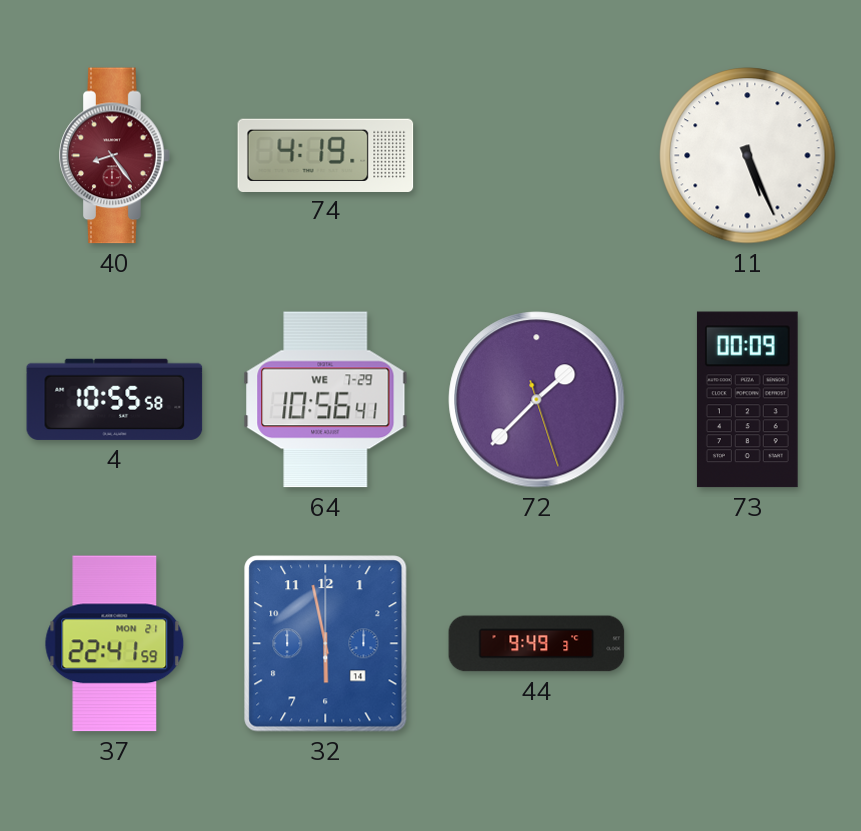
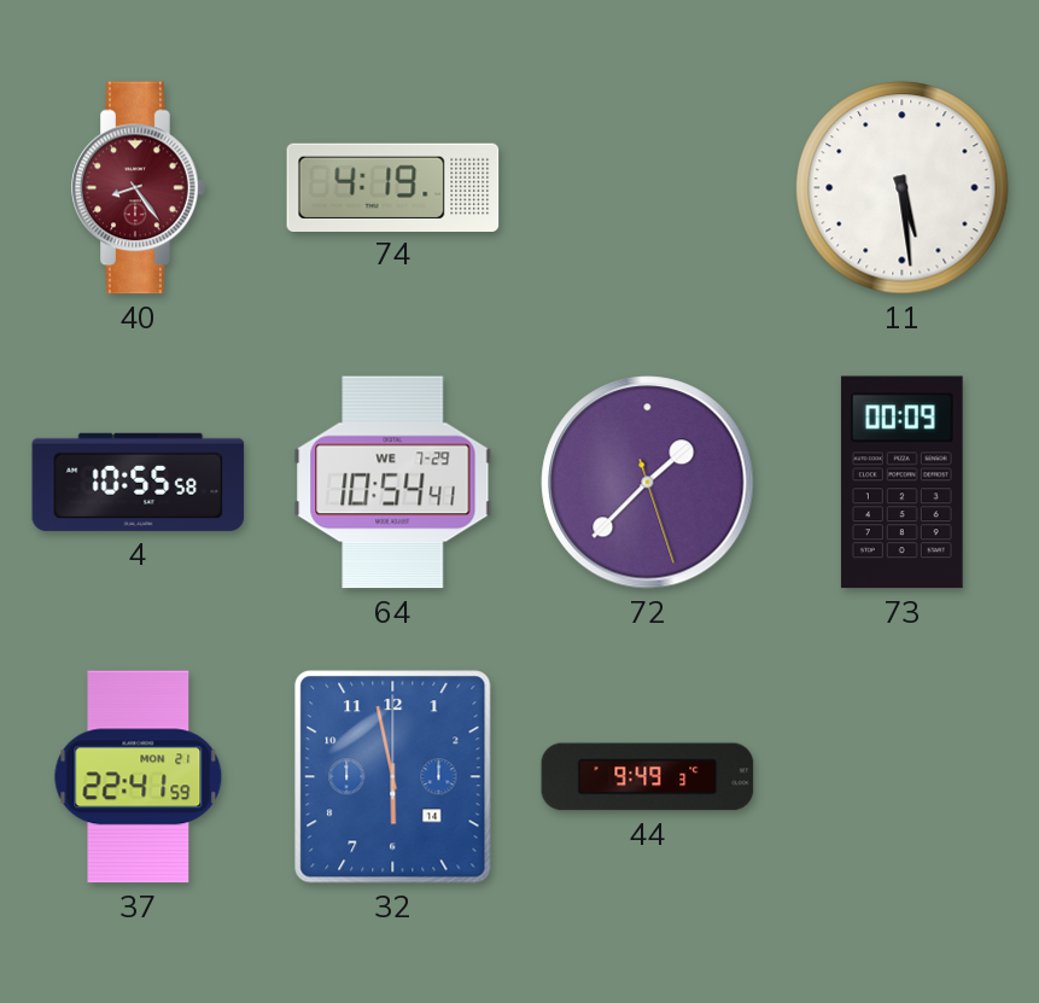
11: 5:26 -> 5:29
64: 10:56 -> 10:54
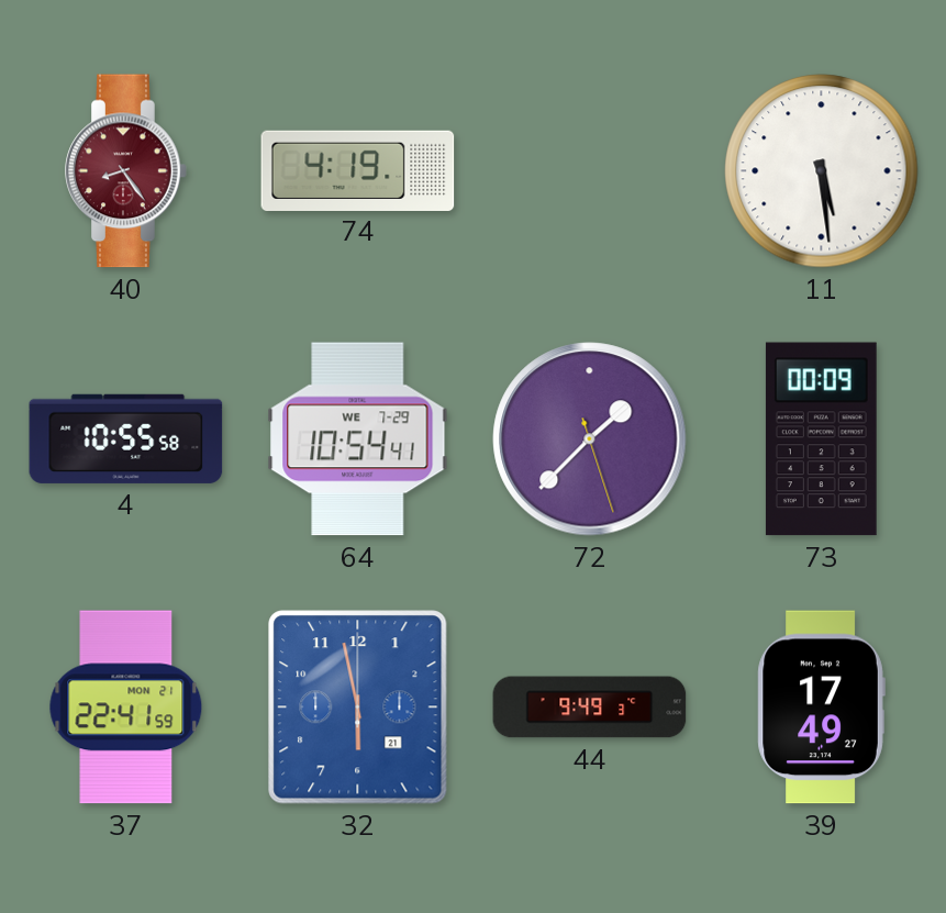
32 date: 14 -> 21
39: none -> 17:49
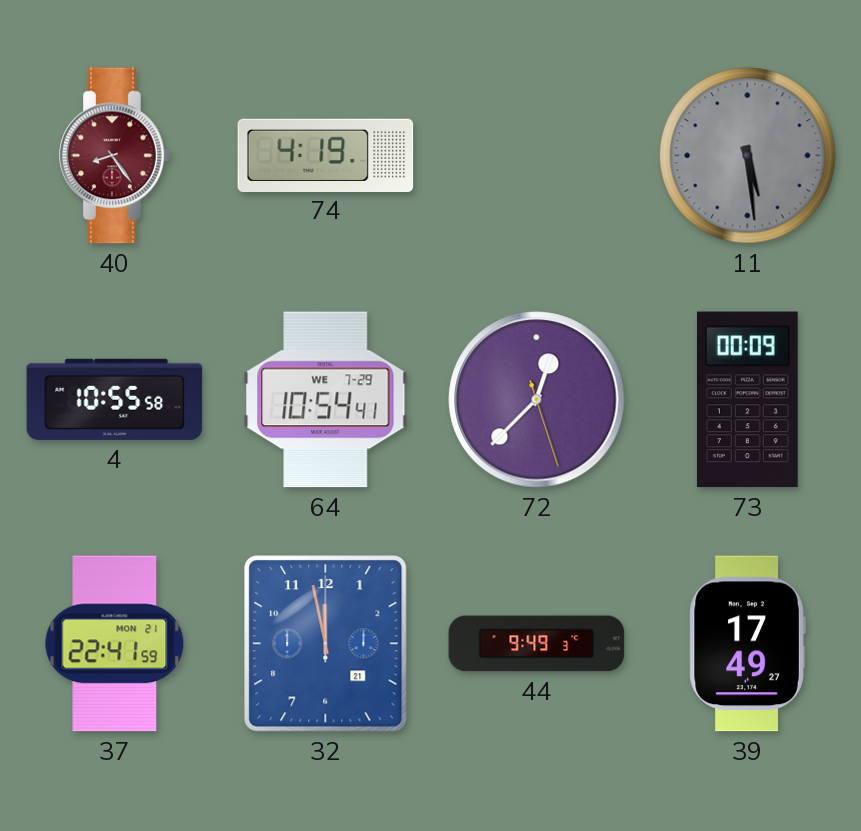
11 dial: white -> grey
72: 1:37 -> 12:37
32: 5:58 -> 11:58
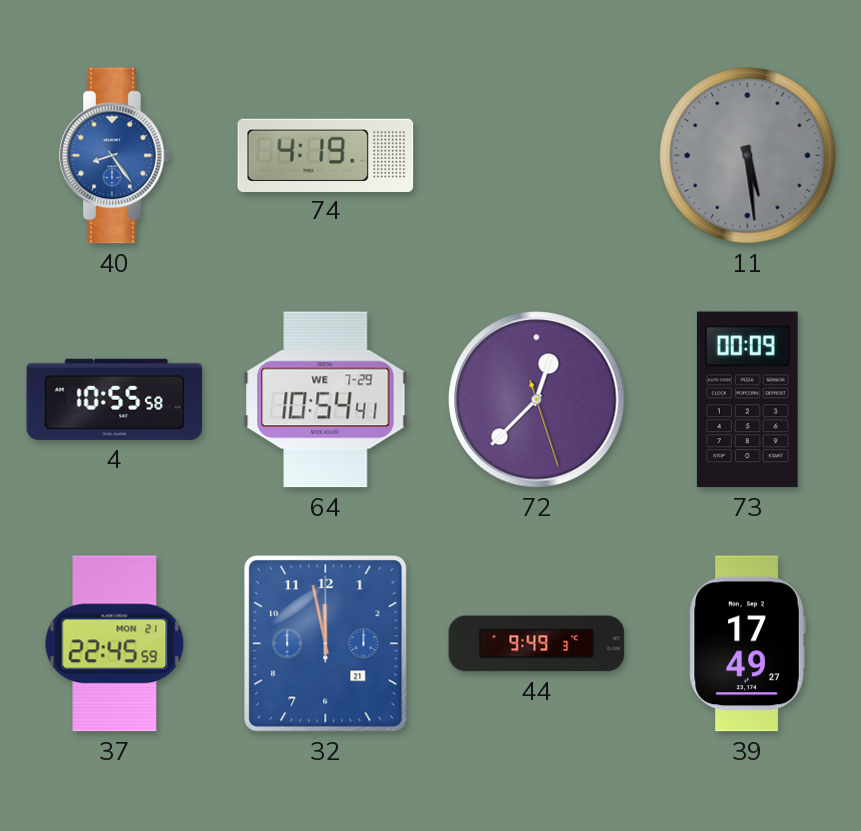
40 dial: burgundy -> blue
37: 22:41 -> 22:45
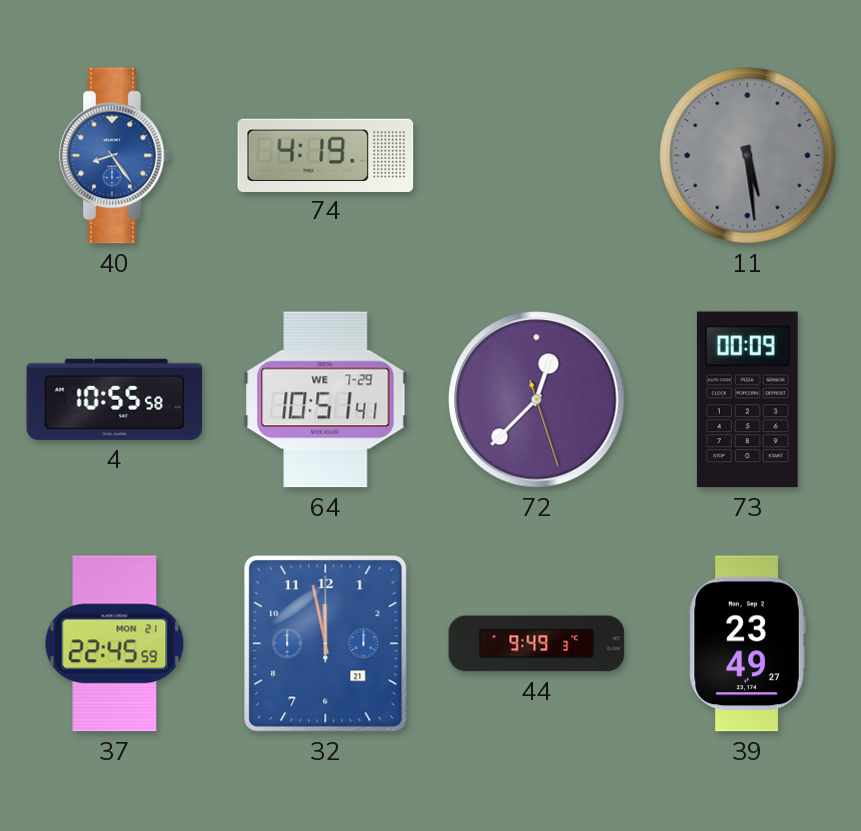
64: 10:54 -> 10:51
39: 17:49 -> 23:49
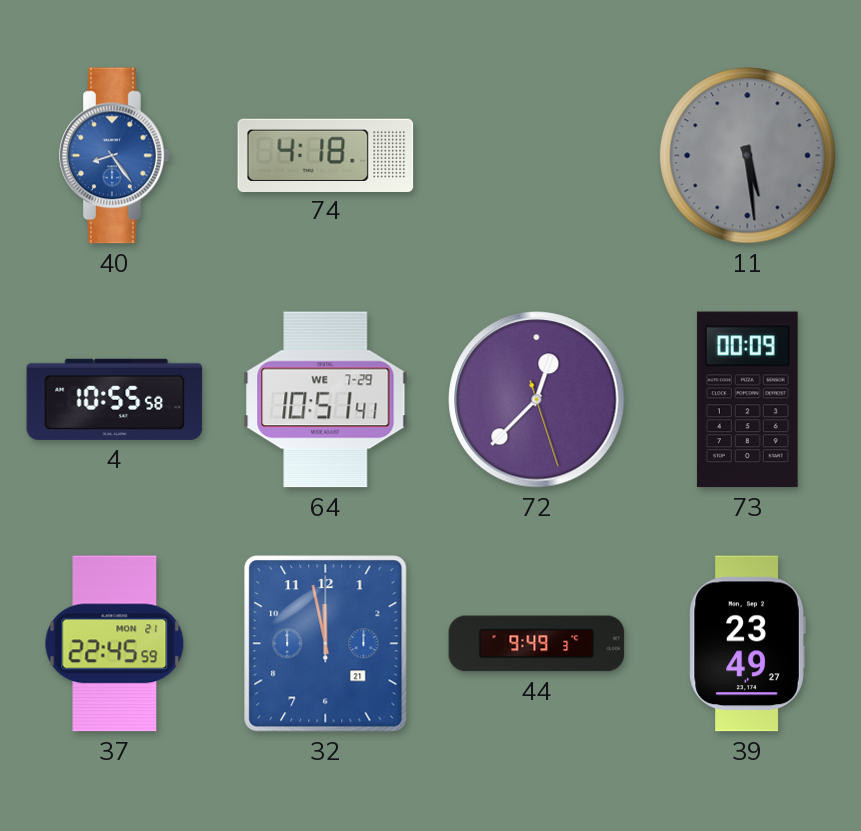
74: 4:19 -> 4:18
